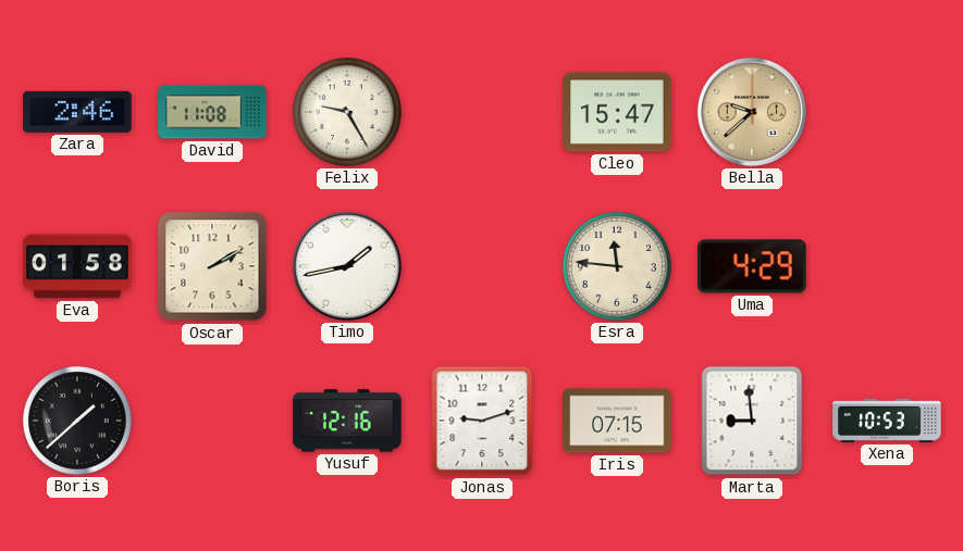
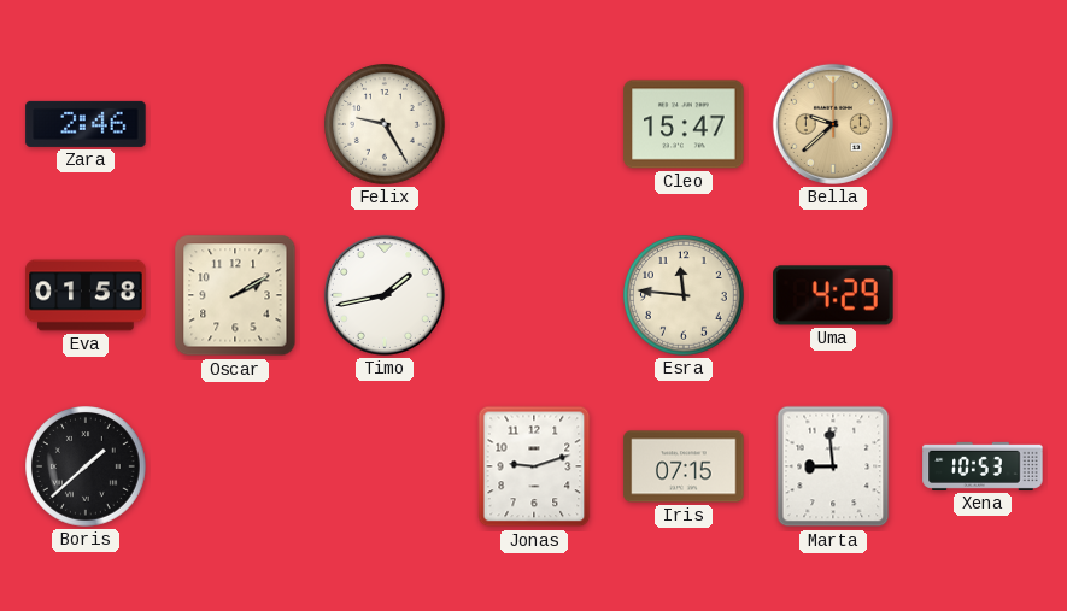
David: 11:08 -> none
Yusuf: 12:16 -> none
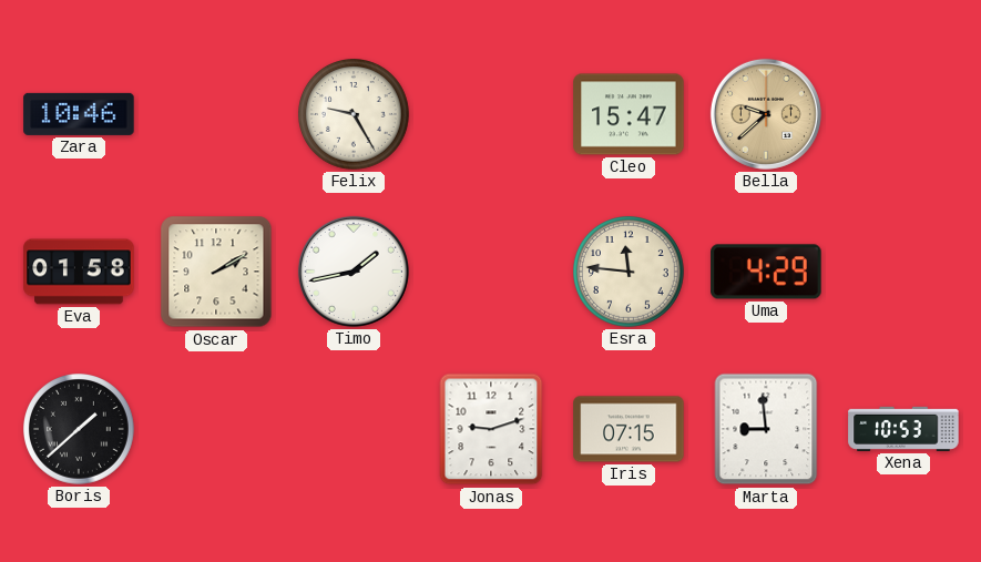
Zara: 2:46 -> 10:46
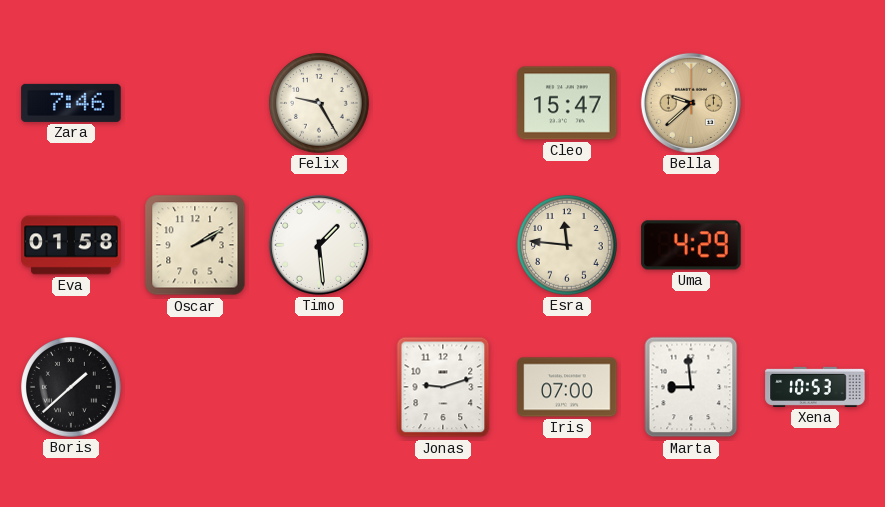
Zara: 10:46 -> 7:46
Timo: 1:43 -> 1:29
Iris: 07:15 -> 07:00
